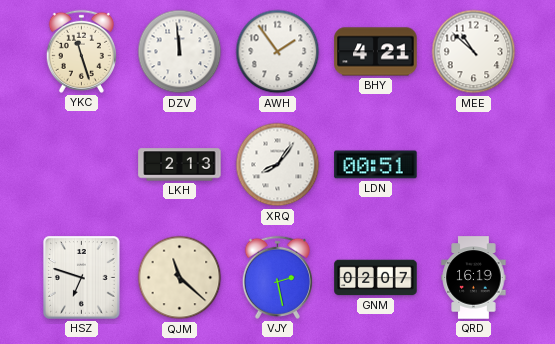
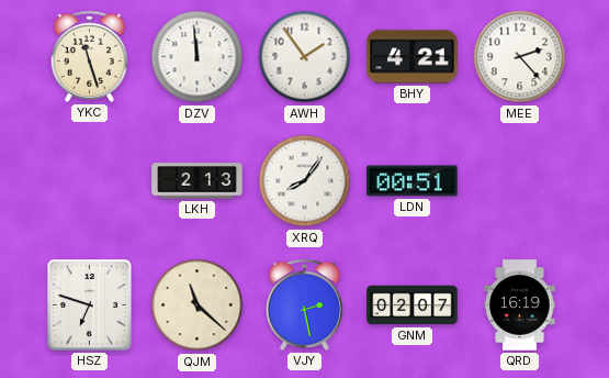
MEE: 10:52 -> 2:23
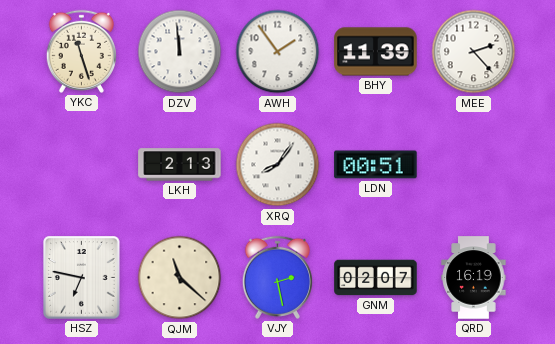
BHY: 4:21 -> 11:39
HSZ: 6:48 -> 6:47
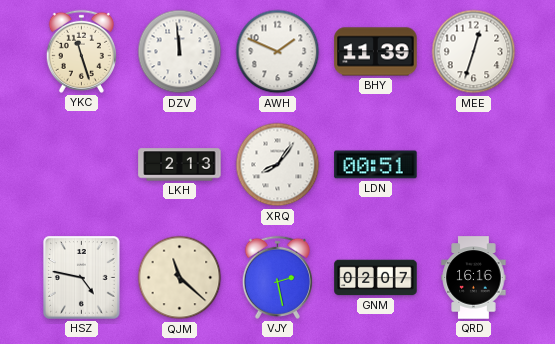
AWH: 1:54 -> 1:49
MEE: 2:23 -> 12:33
HSZ: 6:47 -> 4:47
QRD: 16:19 -> 16:16
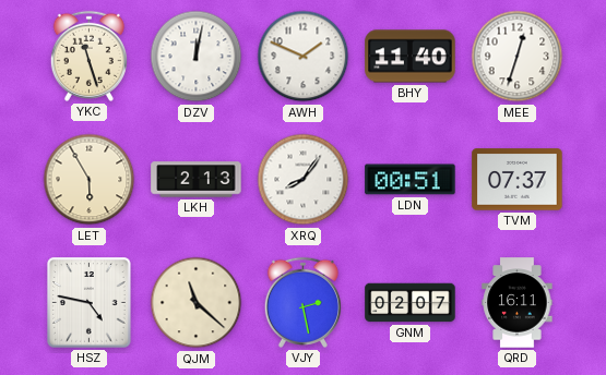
DZV: 11:59 -> 12:02
BHY: 11:39 -> 11:40
LET: none -> 5:55
TVM: none -> 07:37
QRD: 16:16 -> 16:11
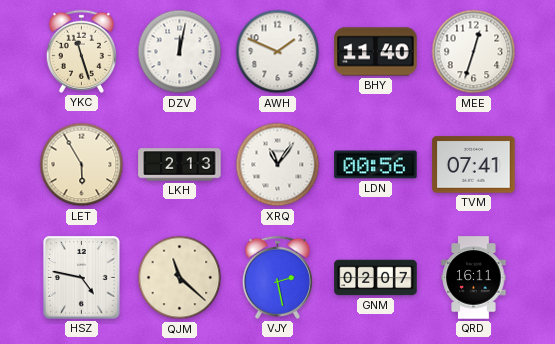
XRQ: 8:06 -> 11:06
LDN: 00:51 -> 00:56
TVM: 07:37 -> 07:41
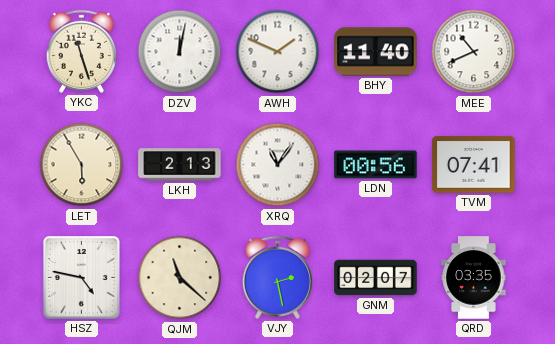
MEE: 12:33 -> 10:41
QRD: 16:11 -> 03:35
